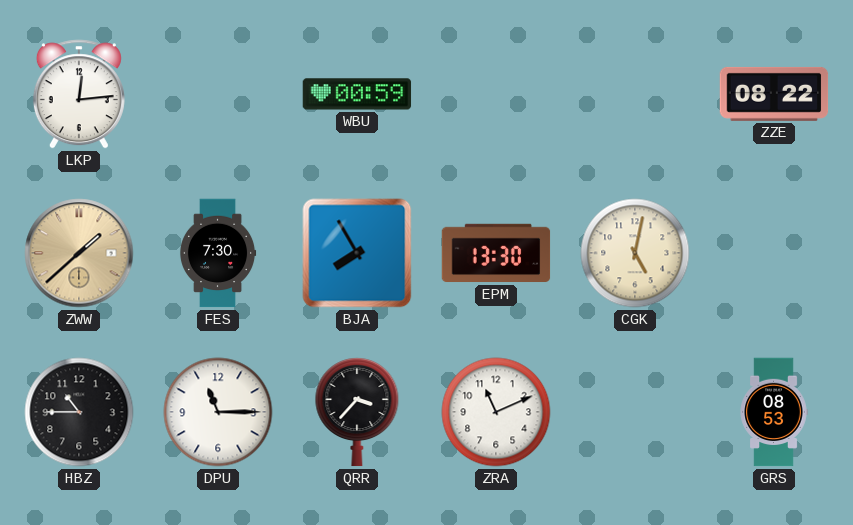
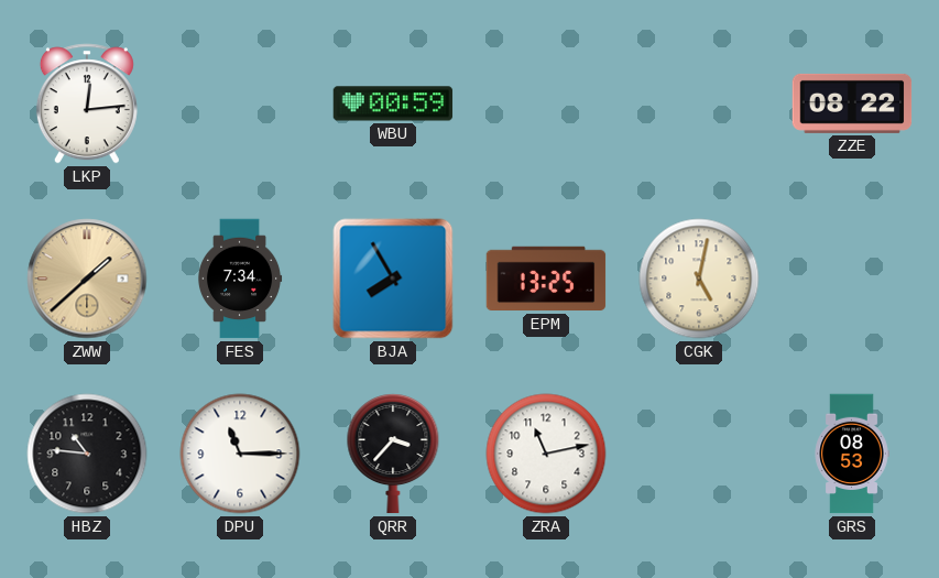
FES: 7:30 -> 7:34
EPM: 13:30 -> 13:25
HBZ: 10:45 -> 10:46
ZRA: 11:11 -> 11:13
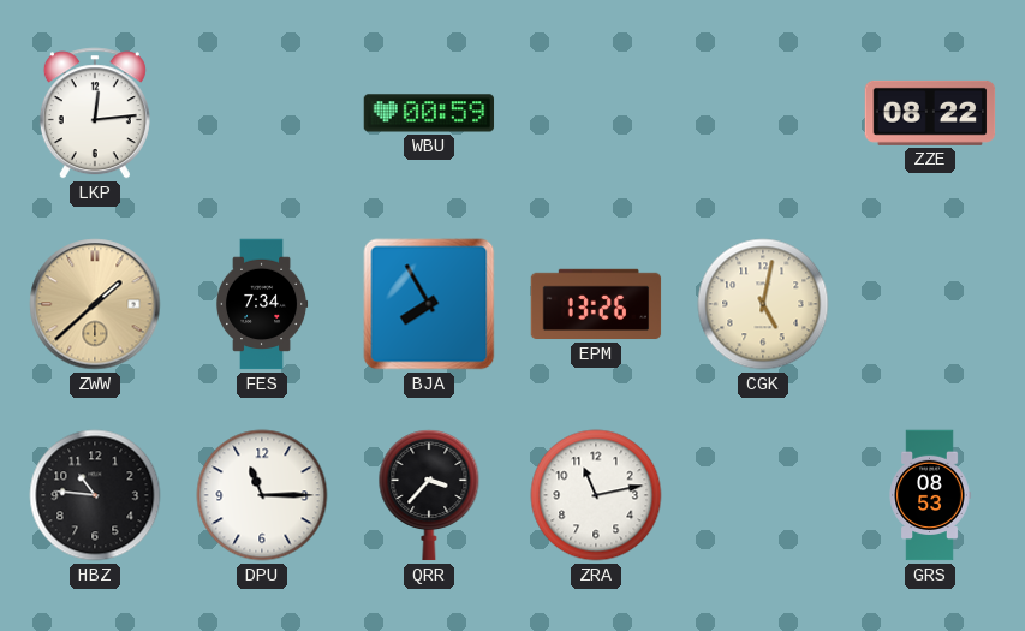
EPM: 13:25 -> 13:26
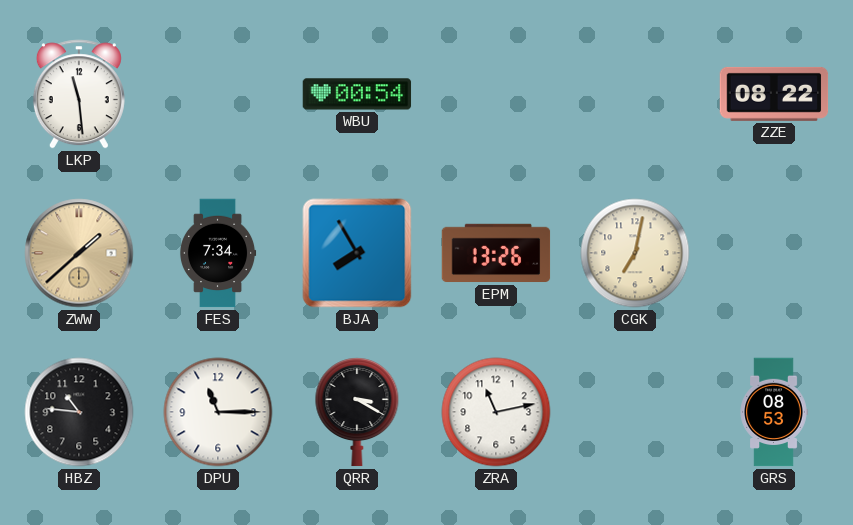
LKP: 12:14 -> 11:29
WBU: 00:59 -> 00:54
CGK: 5:02 -> 7:02
QRR: 3:37 -> 3:20
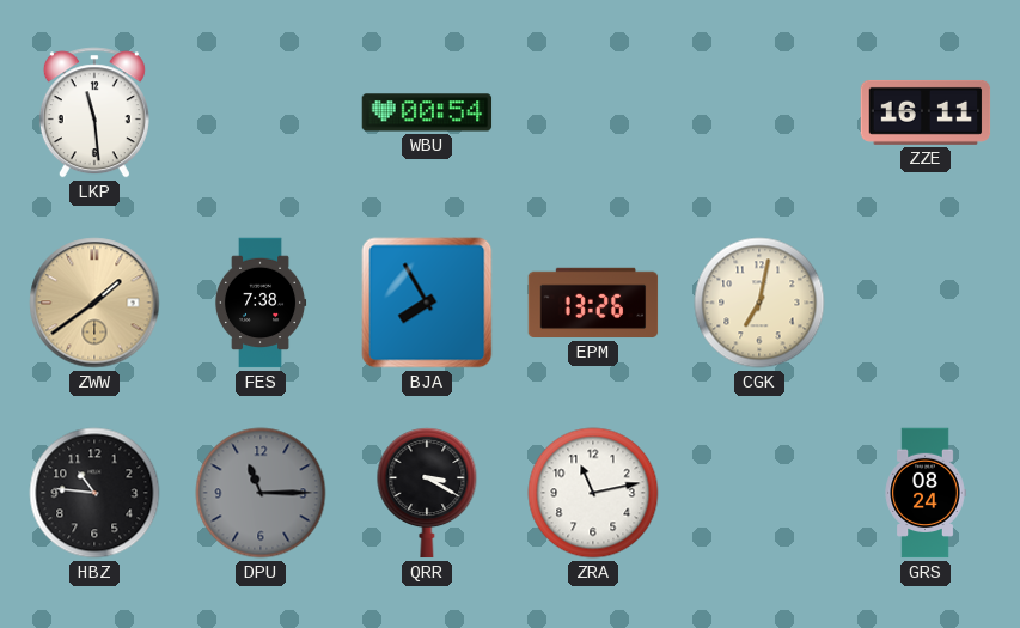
ZZE: 08:22 -> 16:11
ZWW: 1:38 -> 1:39
FES: 7:34 -> 7:38
DPU dial: white -> grey
GRS: 08:53 -> 08:24
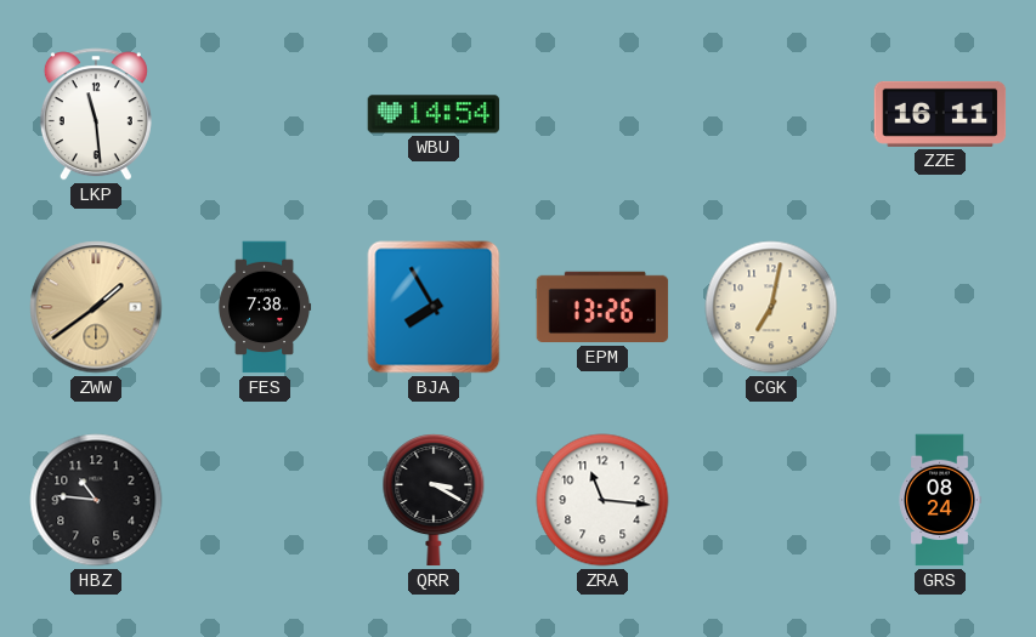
WBU: 00:54 -> 14:54
DPU: 11:15 -> none
ZRA: 11:13 -> 11:16
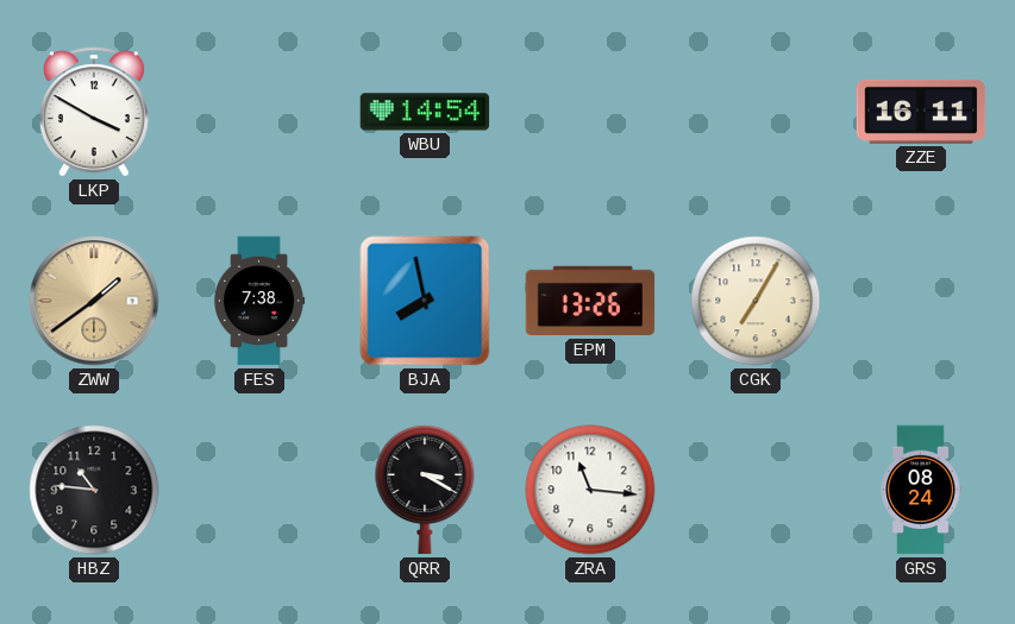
LKP: 11:29 -> 3:50
BJA: 7:55 -> 7:58
CGK: 7:02 -> 7:05
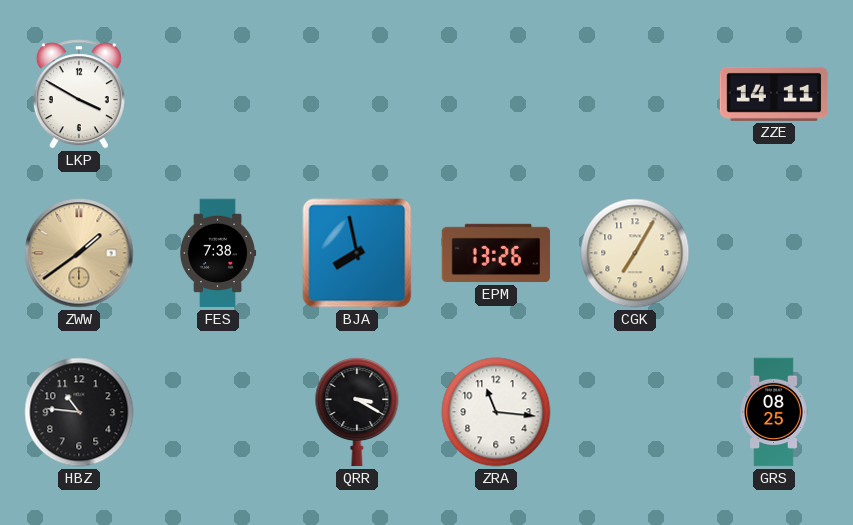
WBU: 14:54 -> none
ZZE: 16:11 -> 14:11
GRS: 08:24 -> 08:25
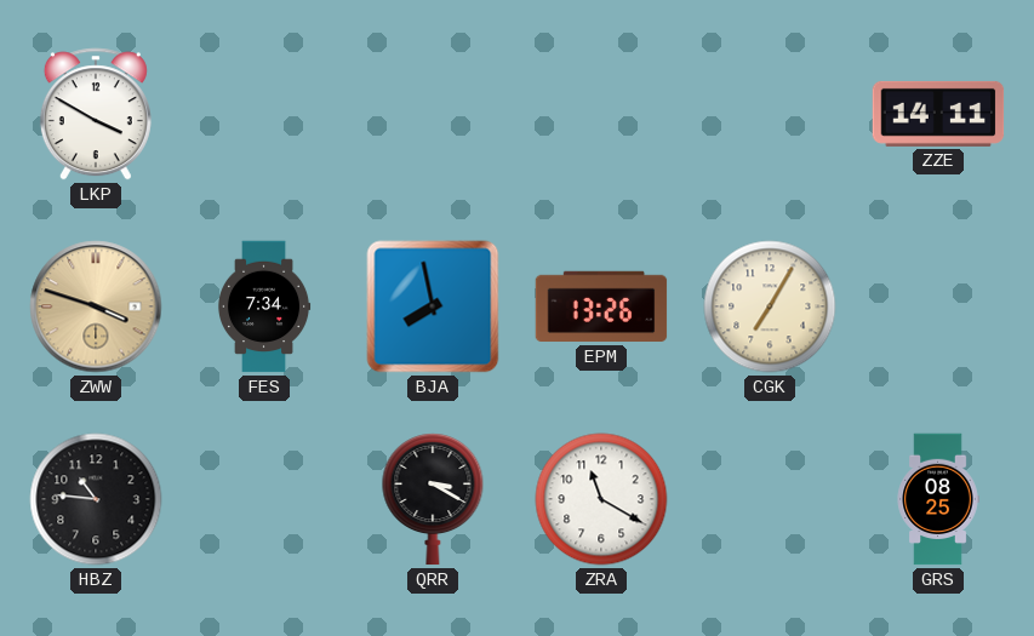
ZWW: 1:39 -> 3:48
FES: 7:38 -> 7:34
ZRA: 11:16 -> 11:20
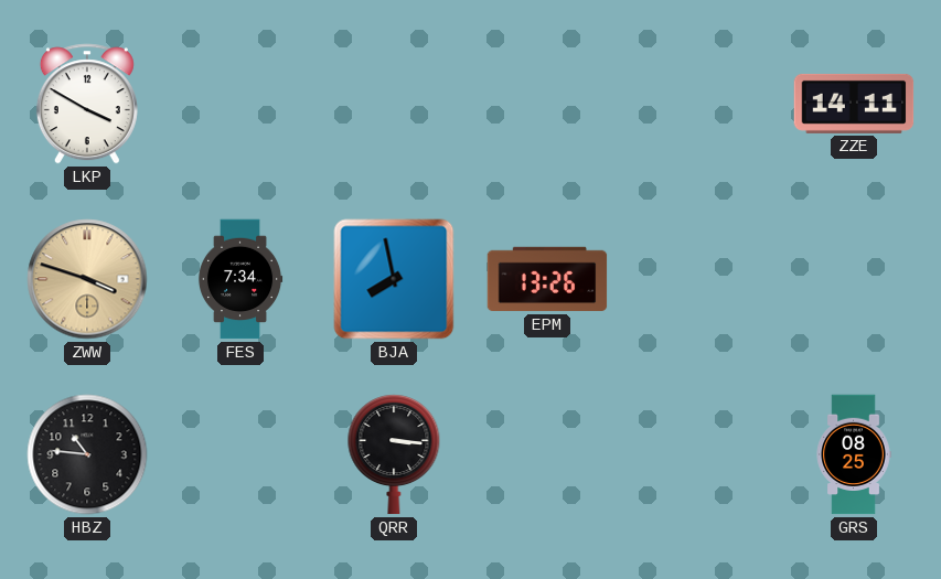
CGK: 7:05 -> none
QRR: 3:20 -> 3:16
ZRA: 11:20 -> none
